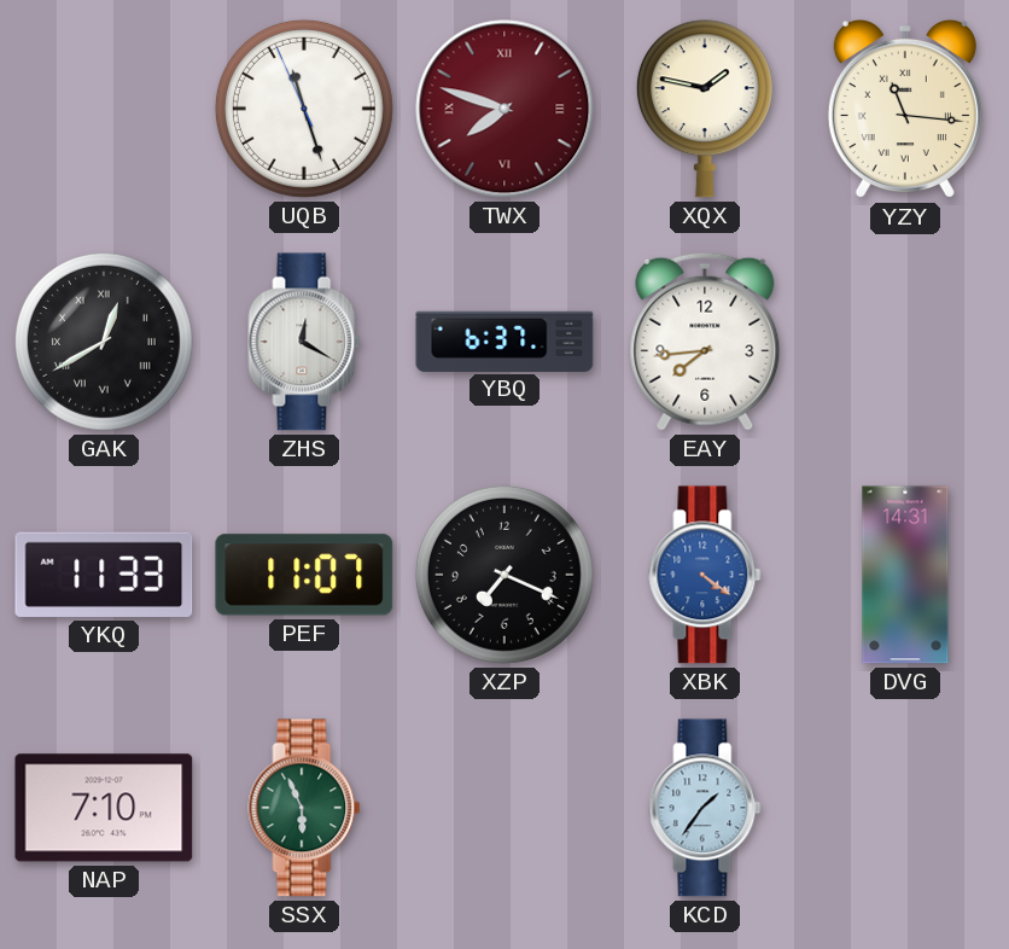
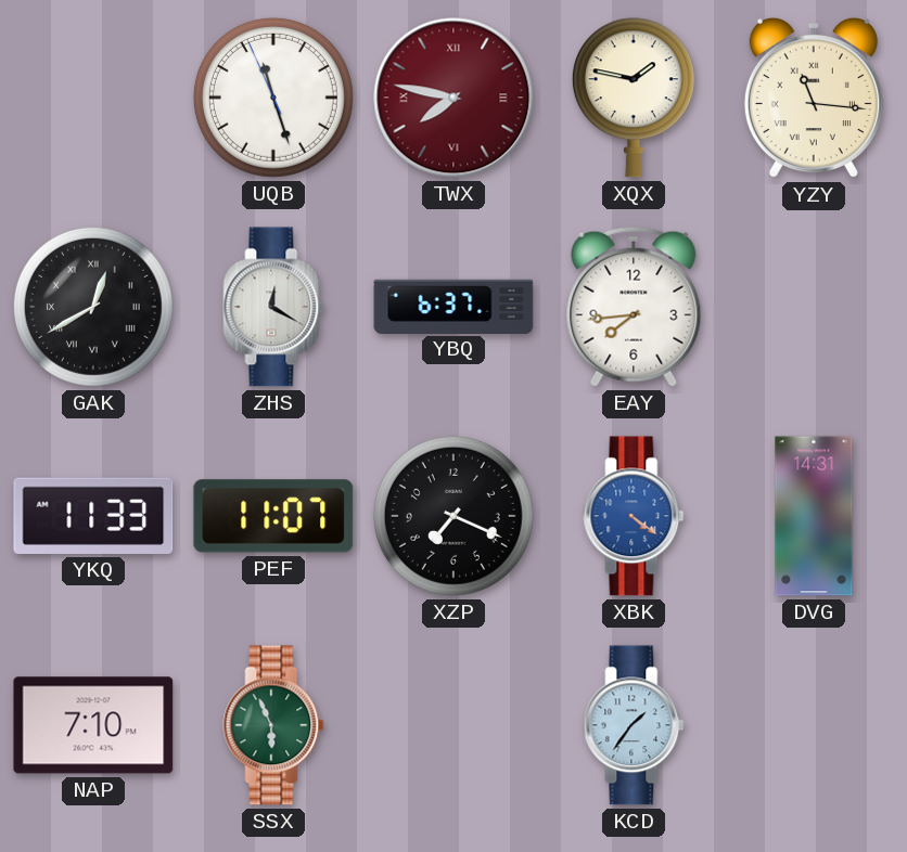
TWX: 7:48 -> 7:47
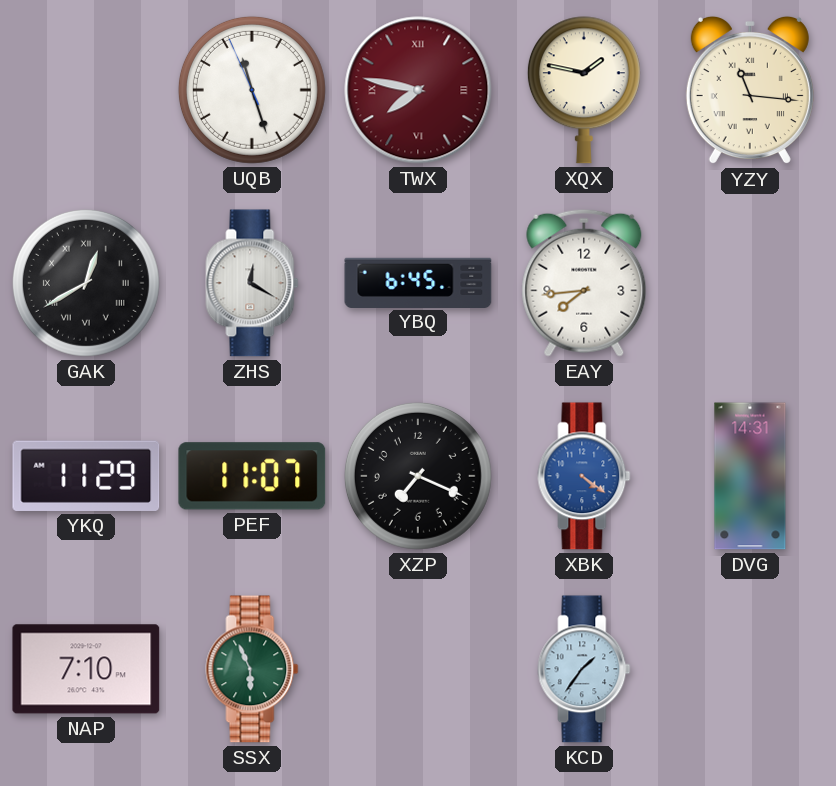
YBQ: 6:37 -> 6:45
YKQ: 11:33 -> 11:29
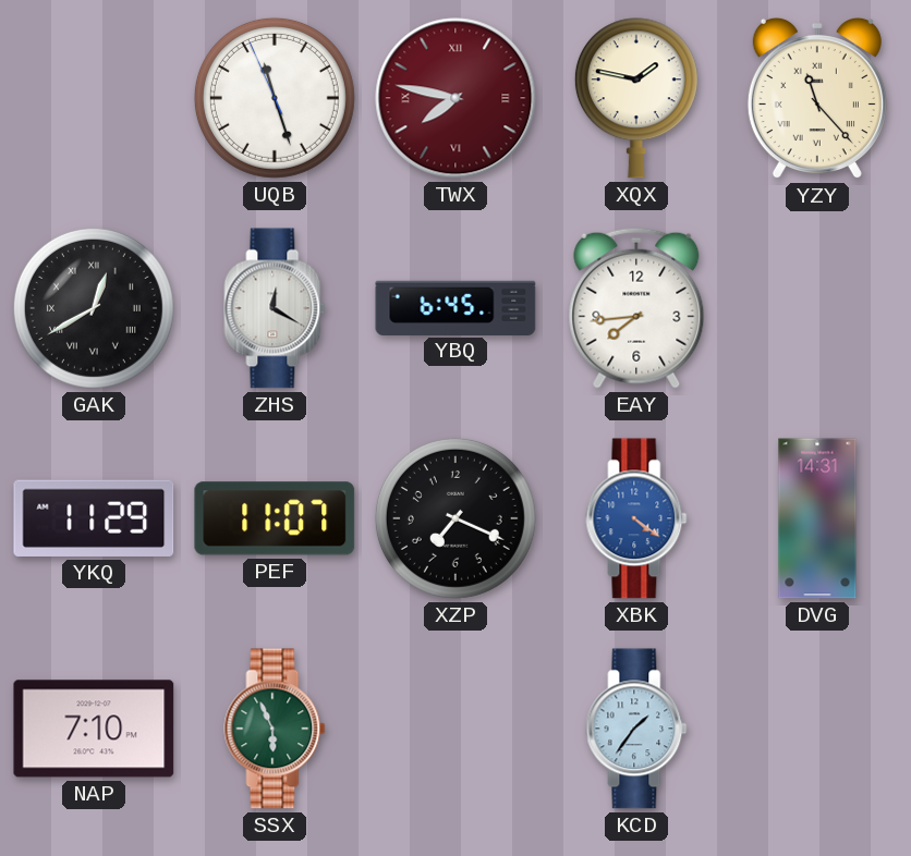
YZY: 11:16 -> 11:23
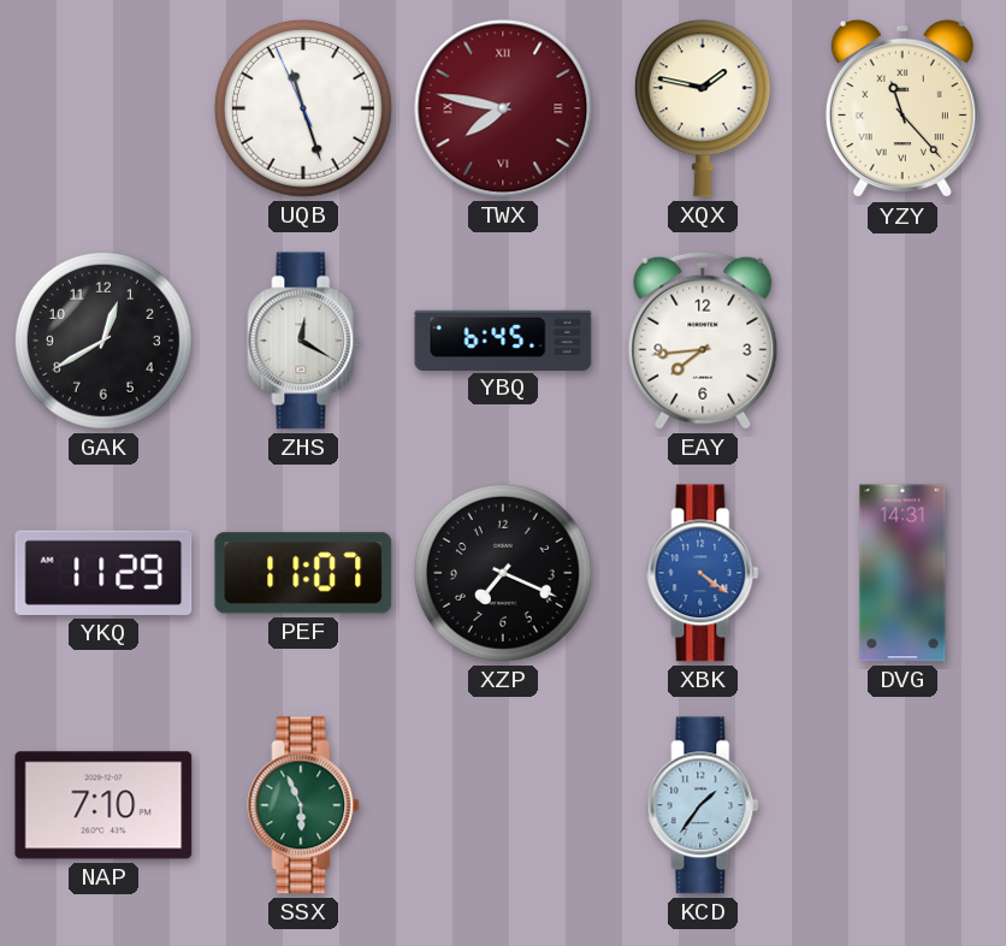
GAK numerals: Roman -> Arabic
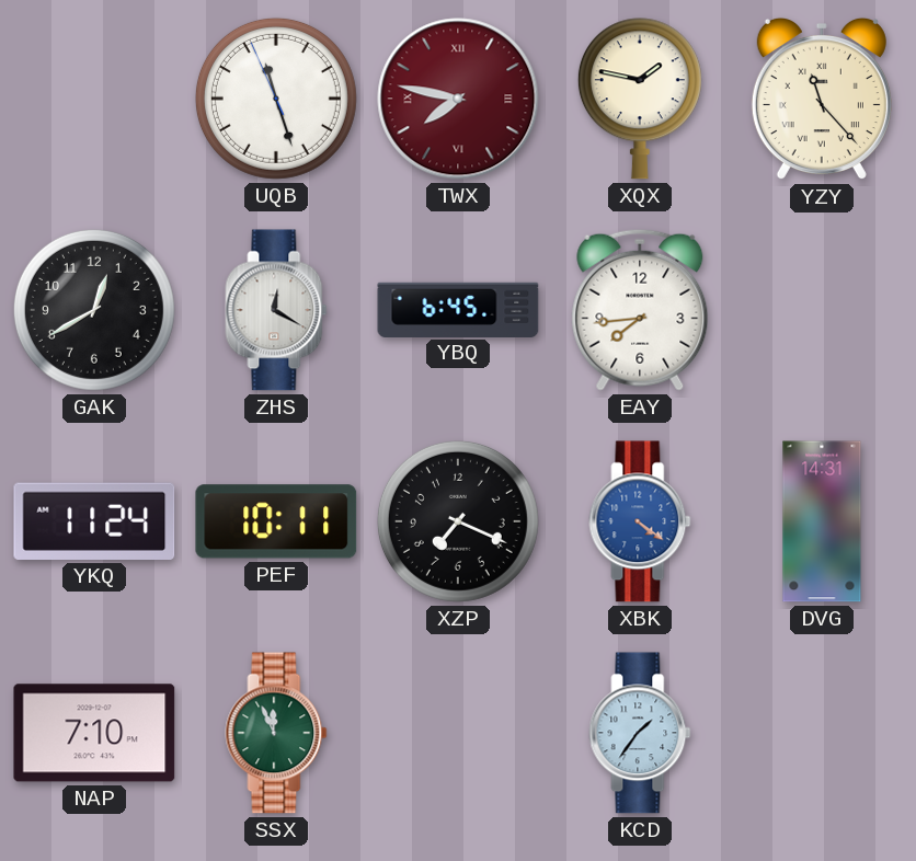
YKQ: 11:29 -> 11:24
PEF: 11:07 -> 10:11
SSX: 5:56 -> 11:56
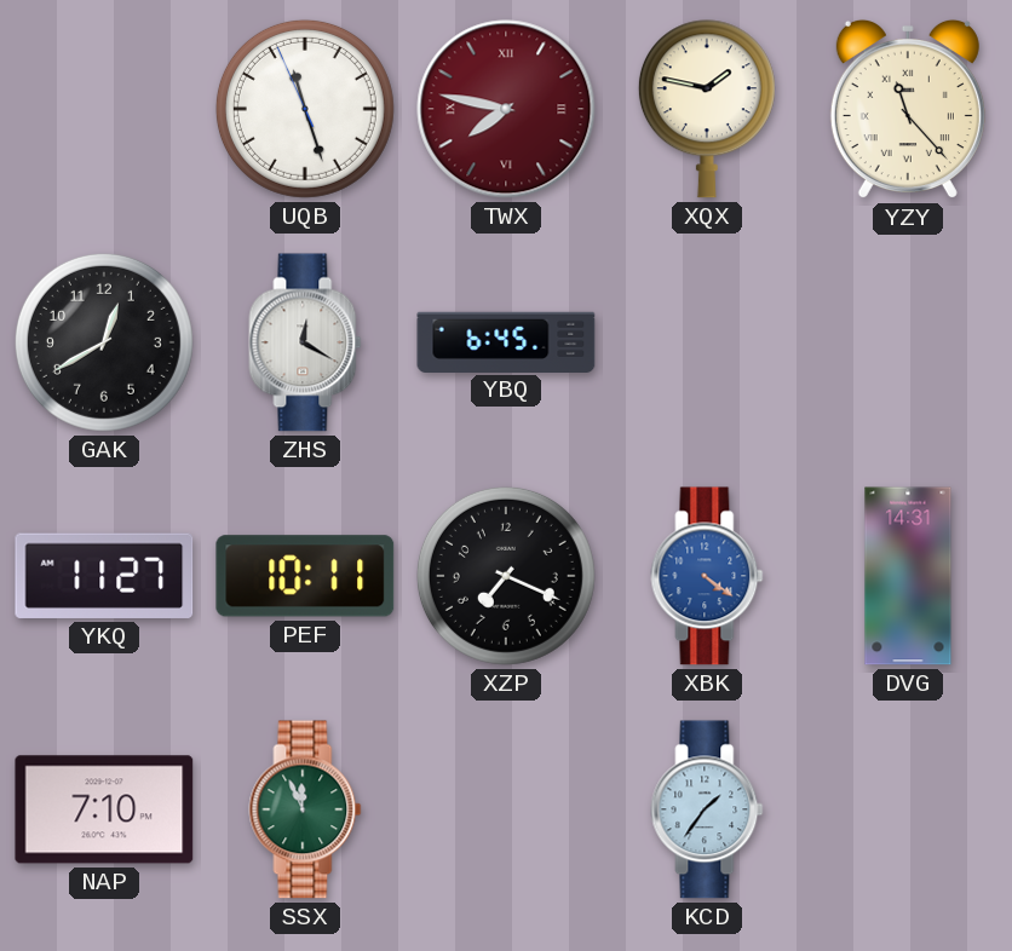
EAY: 7:44 -> none
YKQ: 11:24 -> 11:27
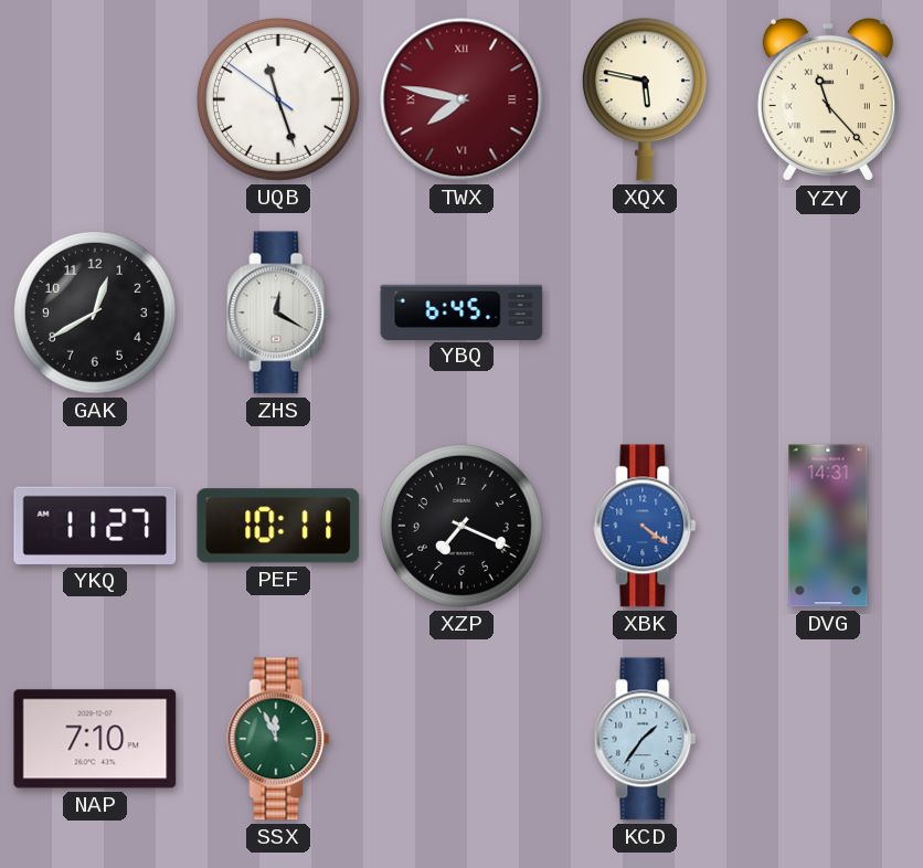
UQB: 11:26:56 -> 11:26:51
XQX: 1:47 -> 5:47
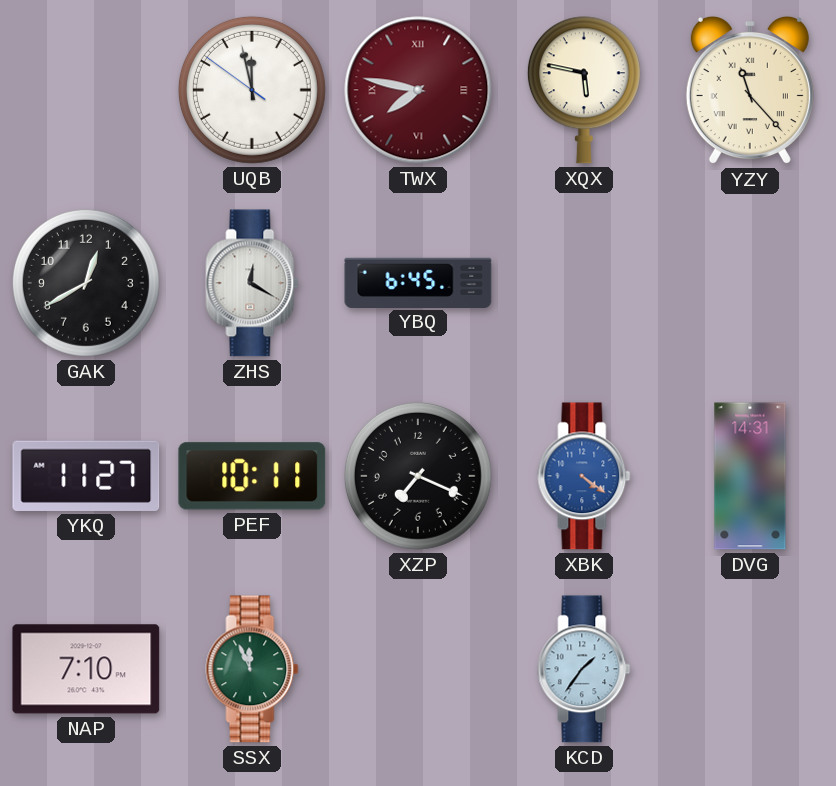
UQB: 11:26 -> 11:57
